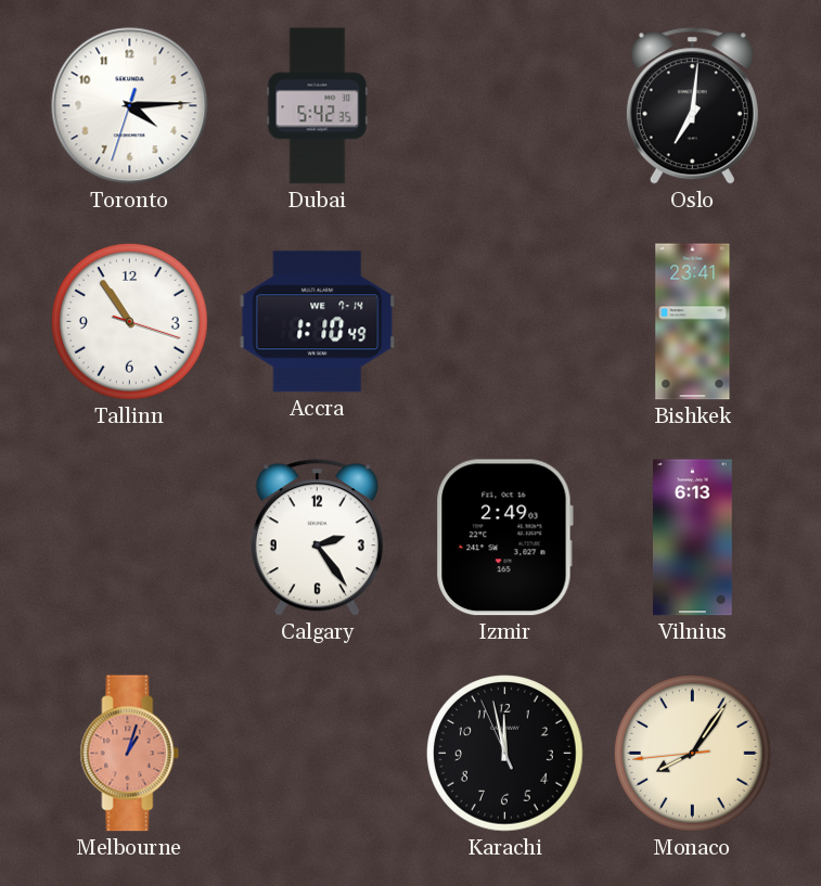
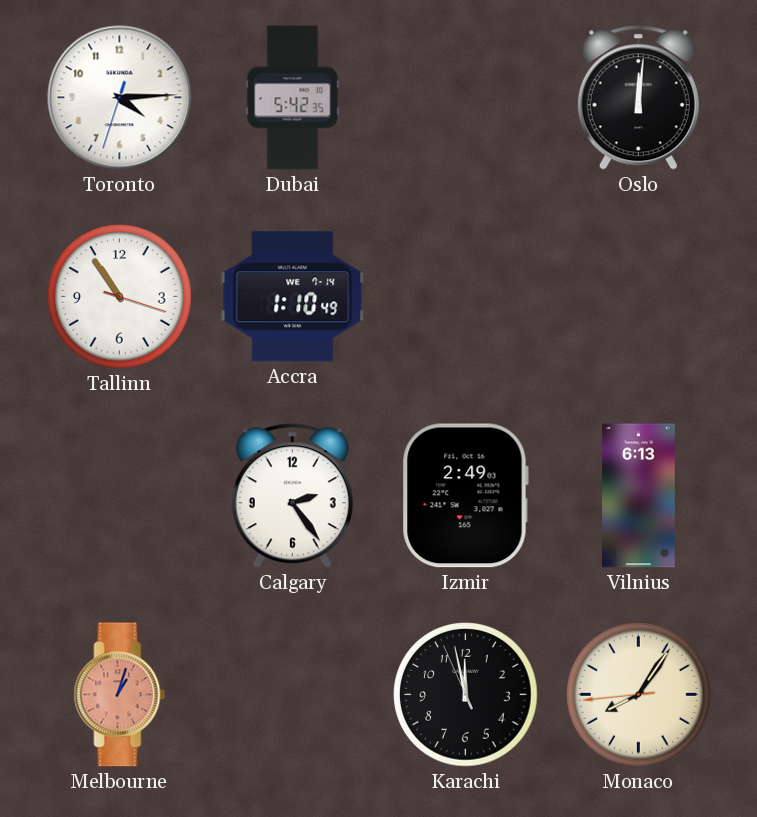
Oslo: 7:01 -> 12:01
Bishkek: 23:41 -> none
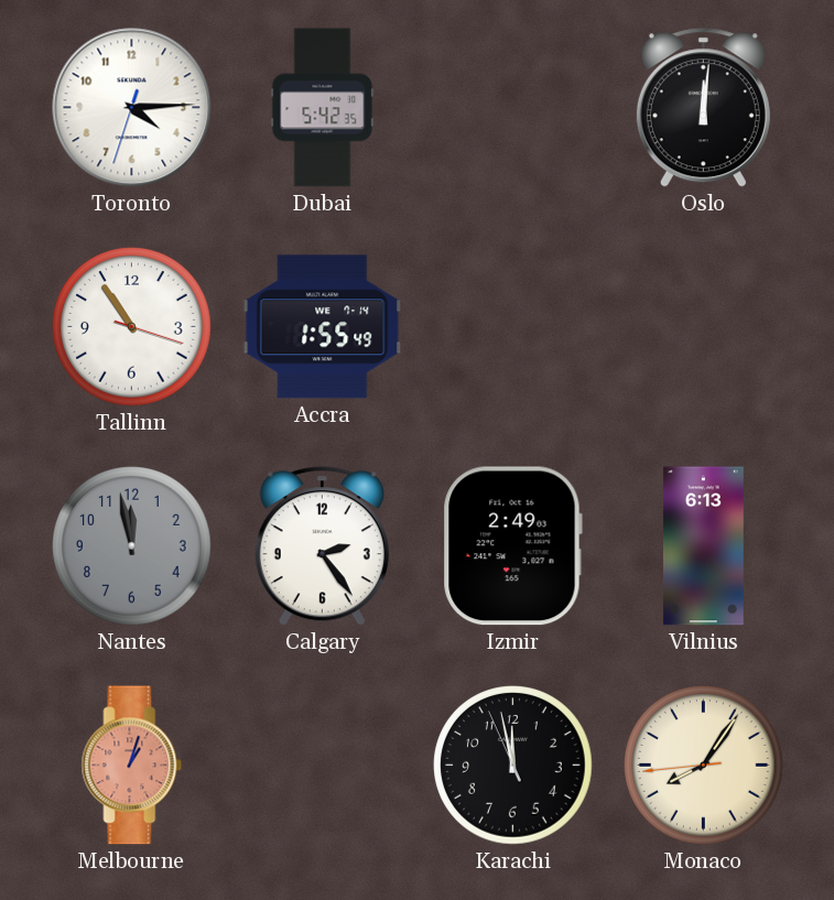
Accra: 1:10 -> 1:55
Nantes: none -> 11:58
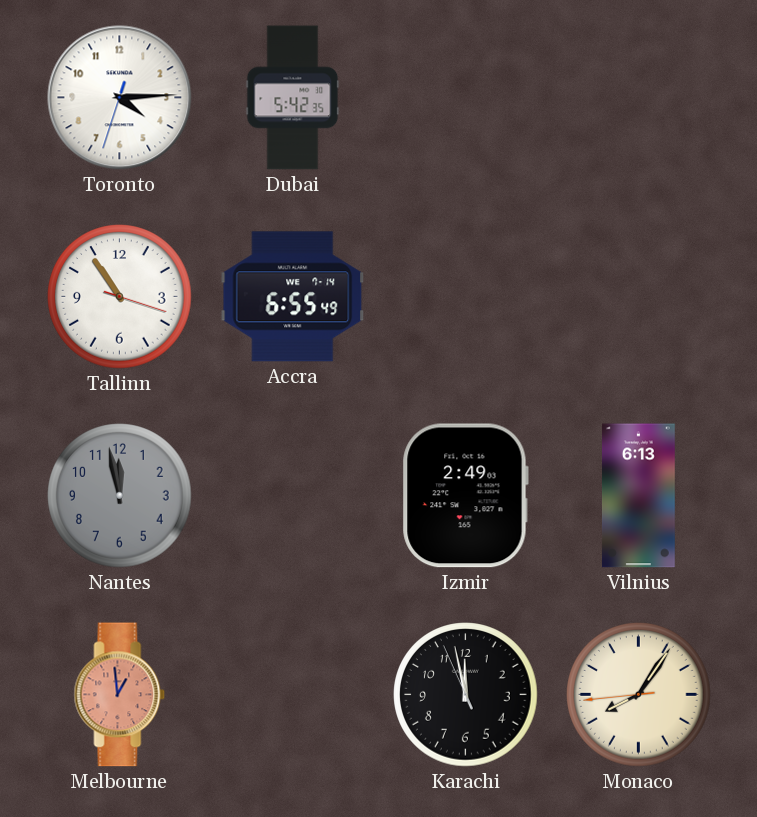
Oslo: 12:01 -> none
Accra: 1:55 -> 6:55
Calgary: 2:24 -> none
Melbourne: 1:03 -> 12:59
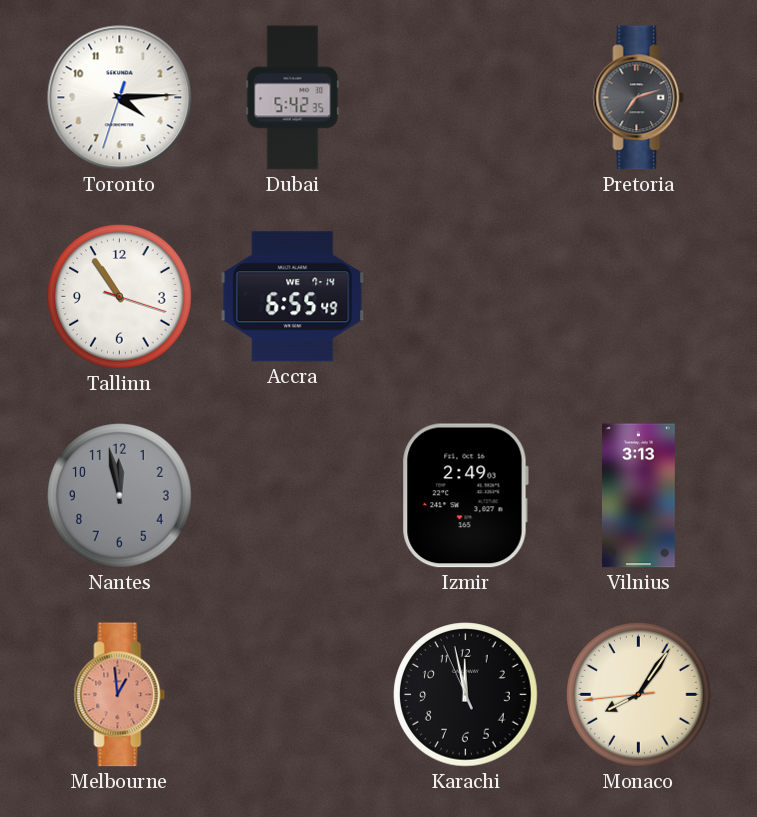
Pretoria: none -> 7:12
Vilnius: 6:13 -> 3:13
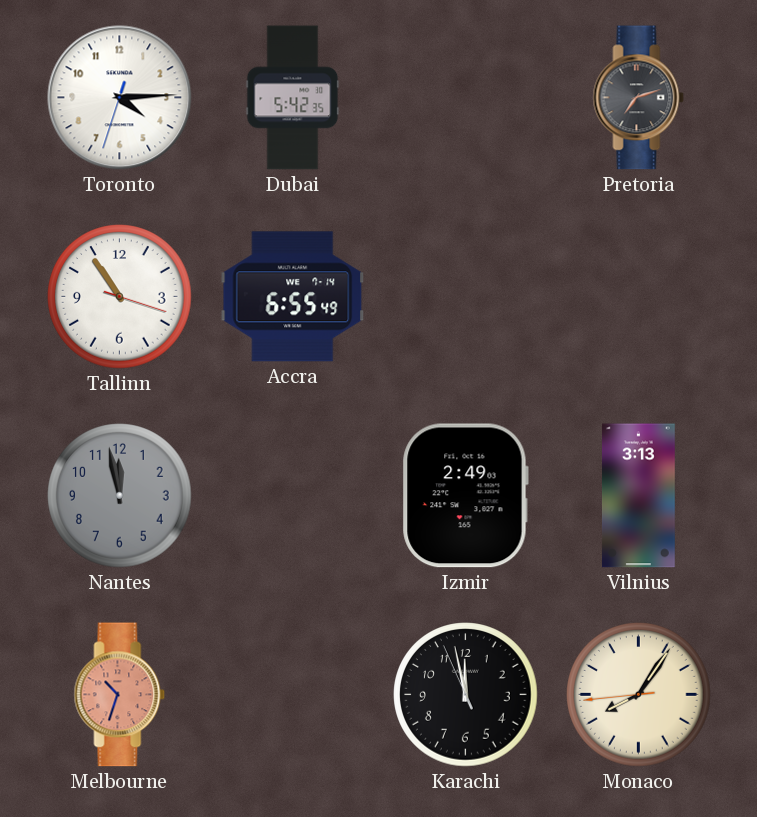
Melbourne: 12:59 -> 10:33
